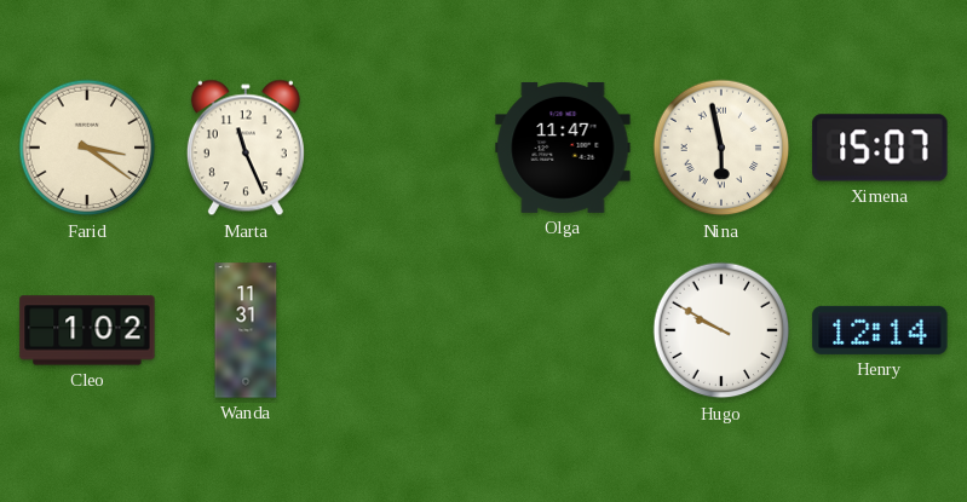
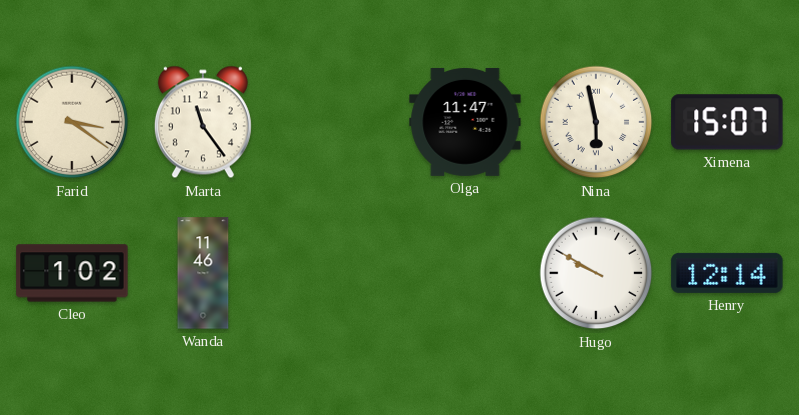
Marta: 11:26 -> 11:24
Wanda: 11:31 -> 11:46
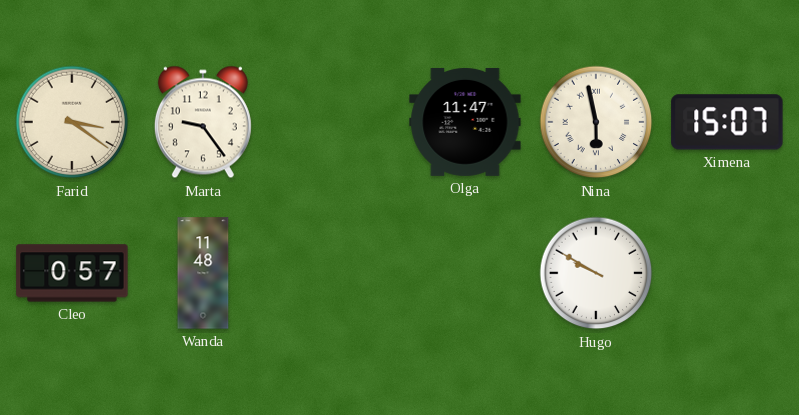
Marta: 11:24 -> 9:24
Cleo: 1:02 -> 0:57
Wanda: 11:46 -> 11:48
Henry: 12:14 -> none
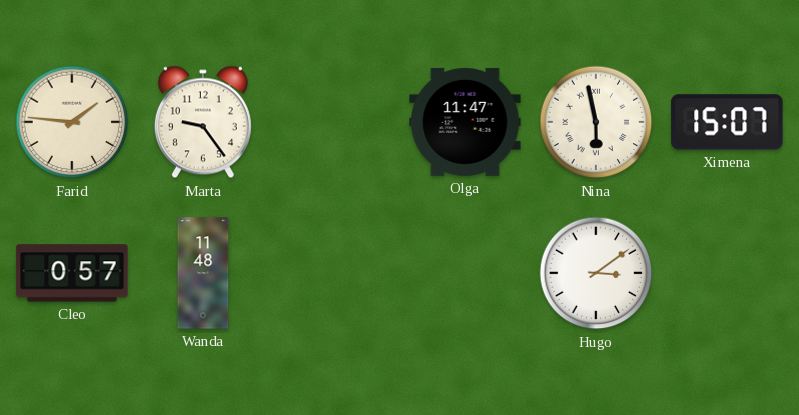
Farid: 3:21 -> 1:46
Hugo: 9:50 -> 3:09
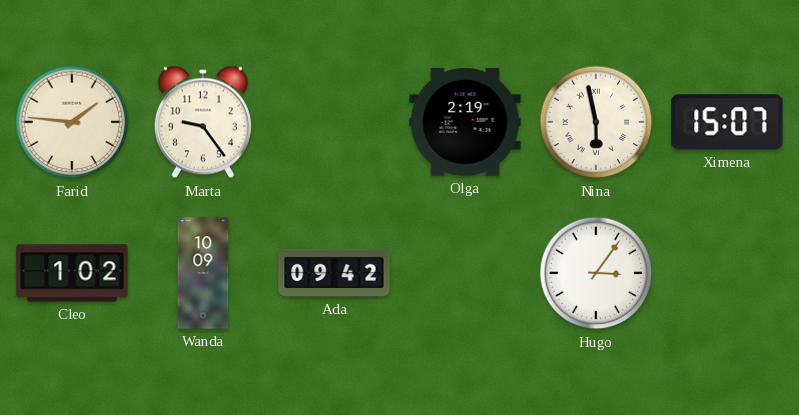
Olga: 11:47 -> 2:19
Cleo: 0:57 -> 1:02
Wanda: 11:48 -> 10:09
Ada: none -> 09:42
Hugo: 3:09 -> 3:06
